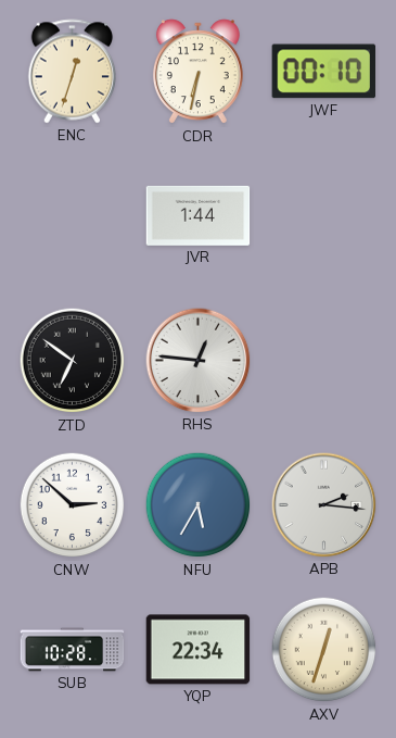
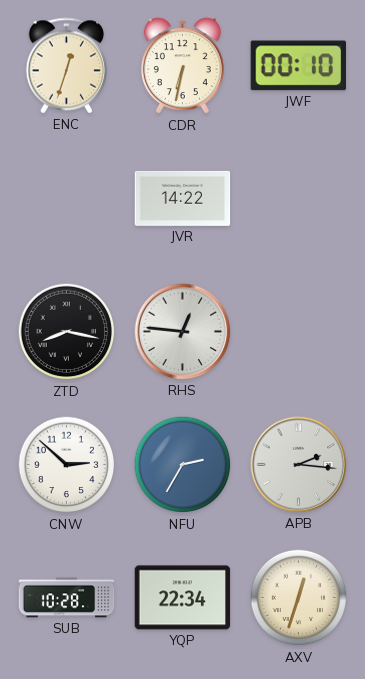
JVR: 1:44 -> 14:22
ZTD: 6:51 -> 8:17
NFU: 5:35 -> 2:35
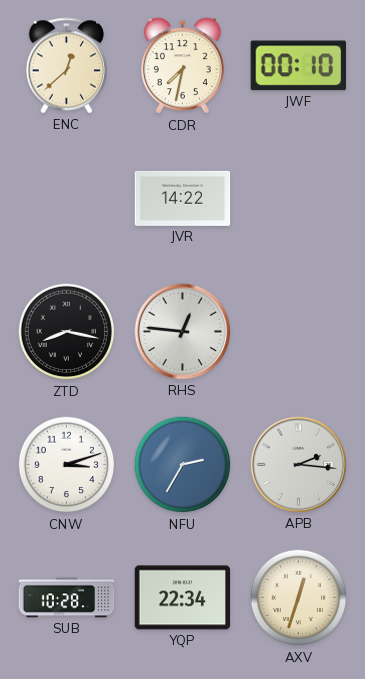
ENC: 12:33 -> 12:38
CDR: 6:32 -> 7:32
CNW: 2:52 -> 3:12
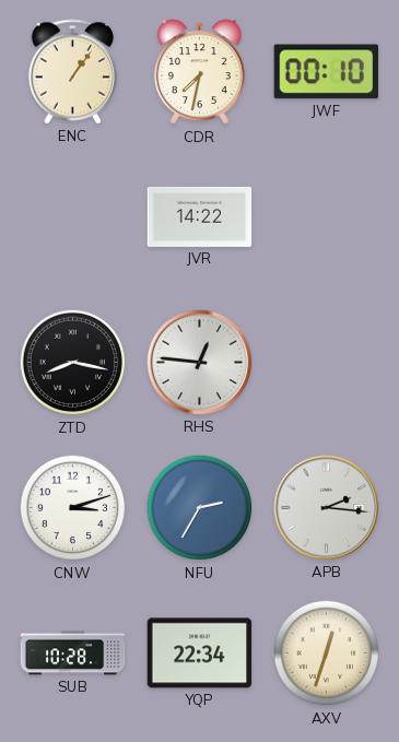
ENC: 12:38 -> 1:06
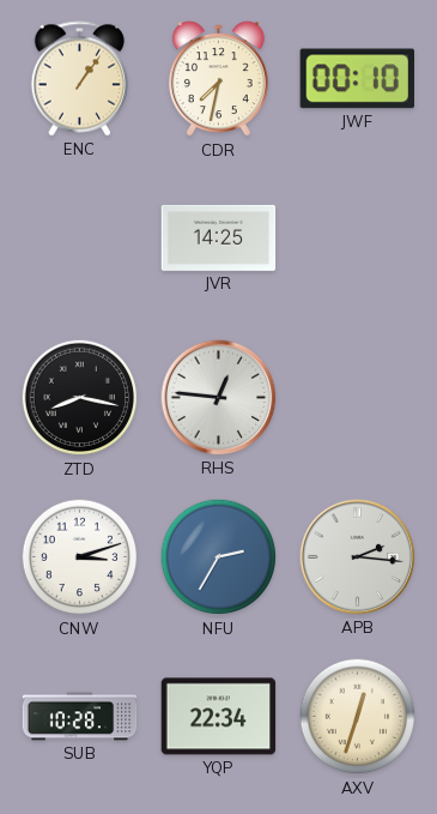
JVR: 14:22 -> 14:25
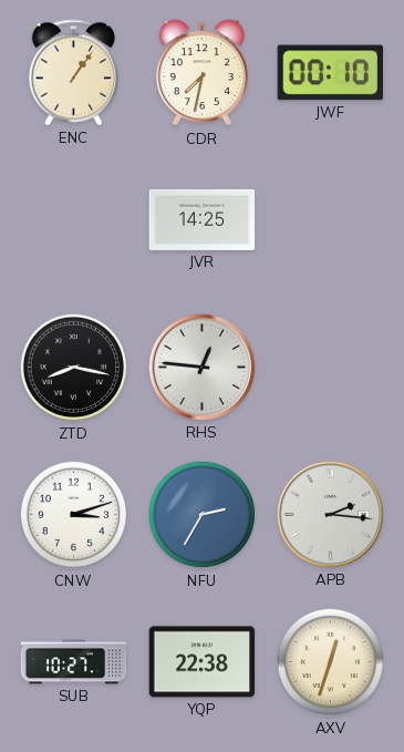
SUB: 10:28 -> 10:27
YQP: 22:34 -> 22:38
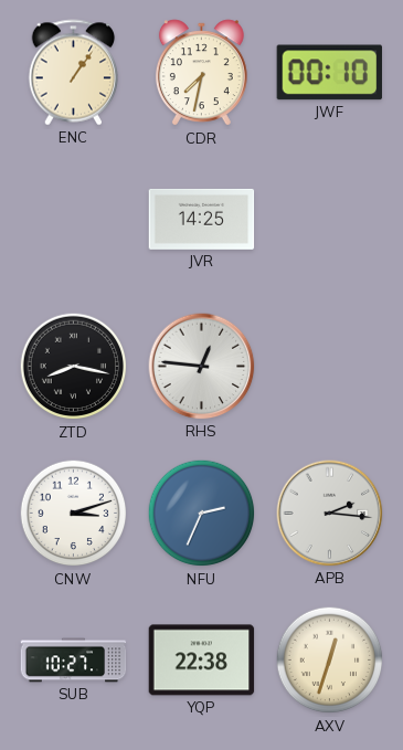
NFU: 2:35 -> 2:34
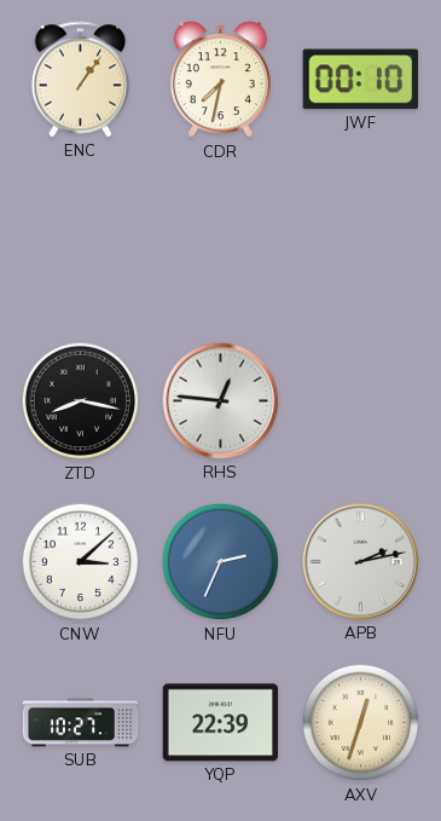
JVR: 14:25 -> none
CNW: 3:12 -> 3:08
APB: 2:16 -> 2:13
YQP: 22:38 -> 22:39
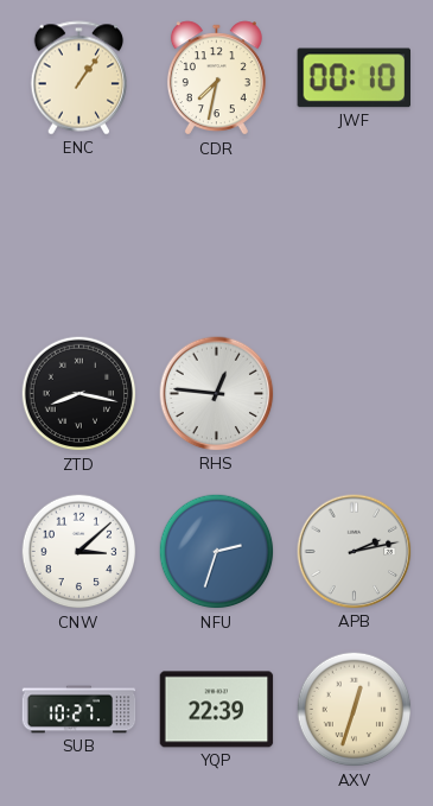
NFU: 2:34 -> 2:33
